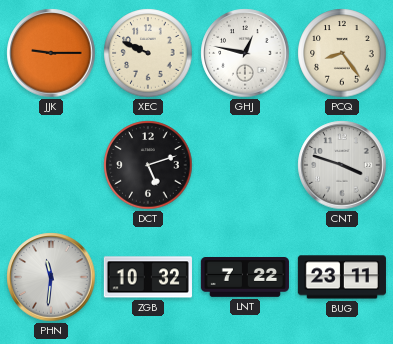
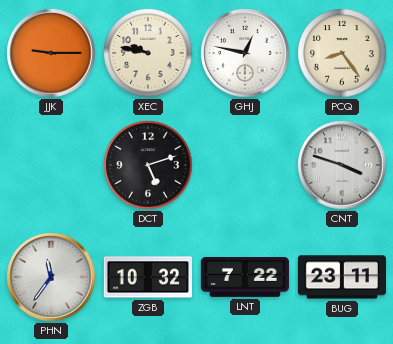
XEC: 9:49 -> 9:47
PHN: 11:31 -> 11:36
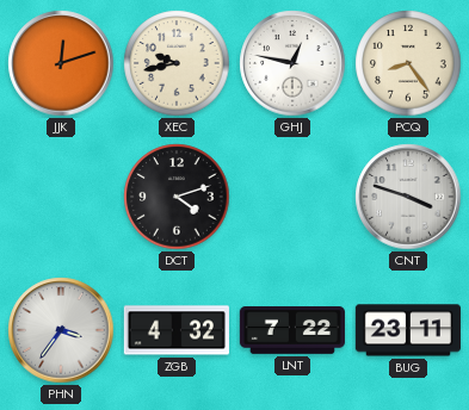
JJK: 9:15 -> 12:12
XEC: 9:47 -> 9:43
DCT: 5:12 -> 4:12
PHN: 11:36 -> 3:36
ZGB: 10:32 -> 4:32
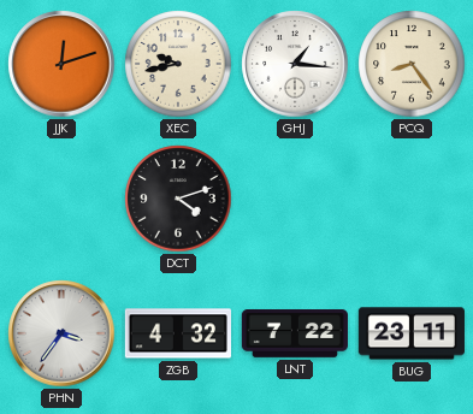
GHJ: 12:47 -> 1:16
CNT: 3:48 -> none
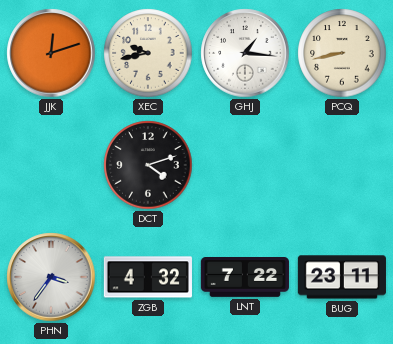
PCQ: 8:24 -> 8:43
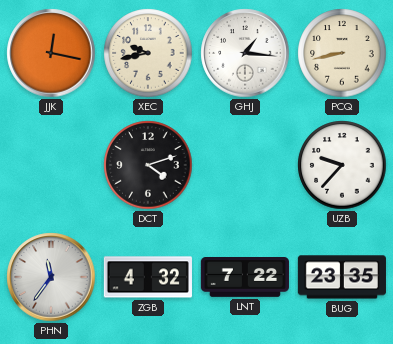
JJK: 12:12 -> 12:17
UZB: none -> 9:37
PHN: 3:36 -> 11:36
BUG: 23:11 -> 23:35
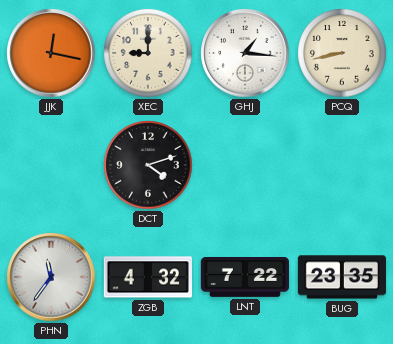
XEC: 9:43 -> 9:00
UZB: 9:37 -> none
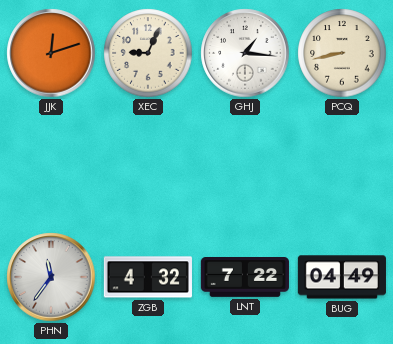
JJK: 12:17 -> 12:12
XEC: 9:00 -> 9:04
DCT: 4:12 -> none
BUG: 23:35 -> 04:49
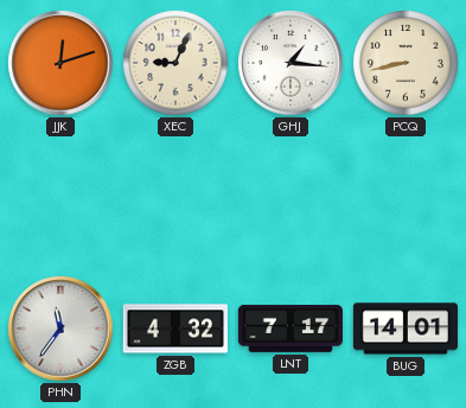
LNT: 7:22 -> 7:17
BUG: 04:49 -> 14:01
